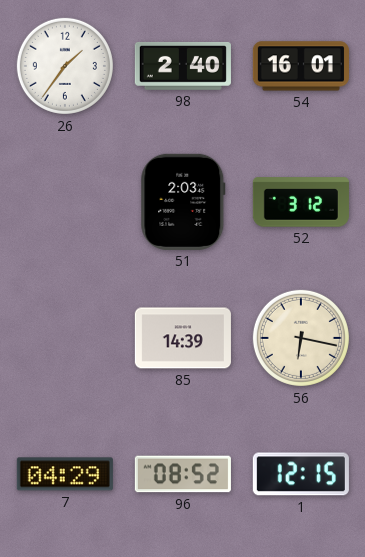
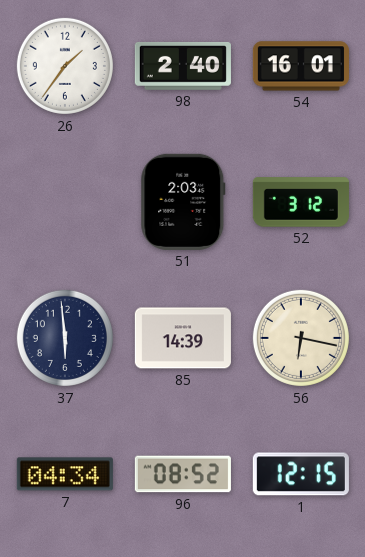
37: none -> 5:59
7: 04:29 -> 04:34
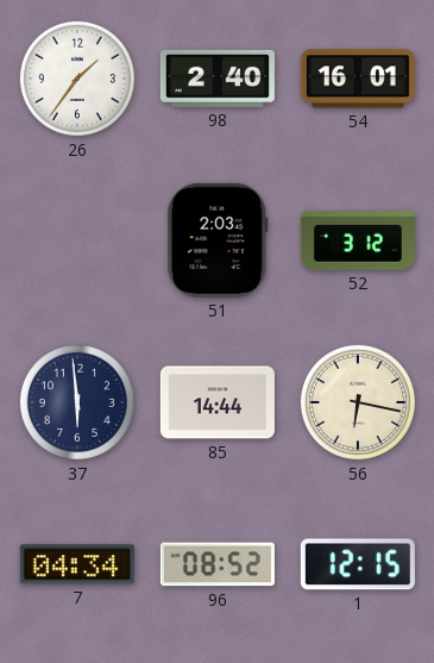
85: 14:39 -> 14:44
